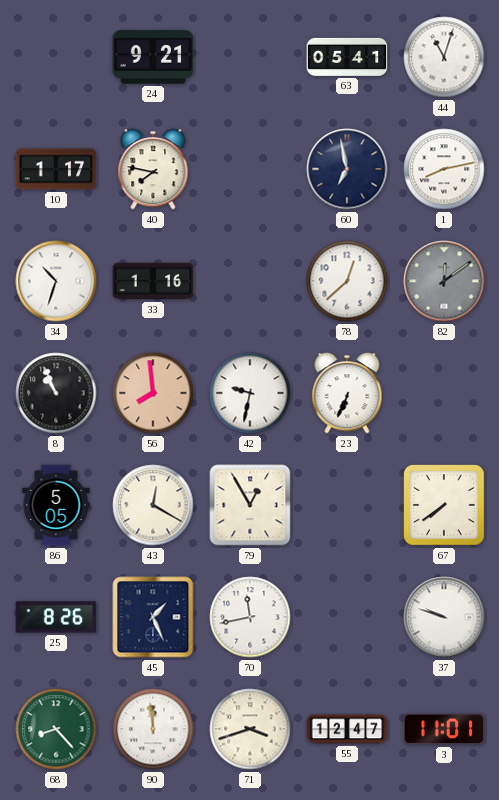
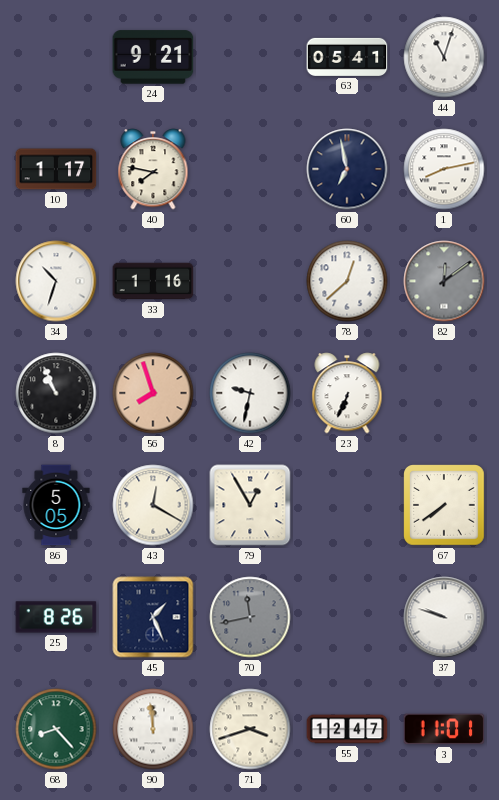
56: 7:59 -> 7:57
70 dial: white -> grey
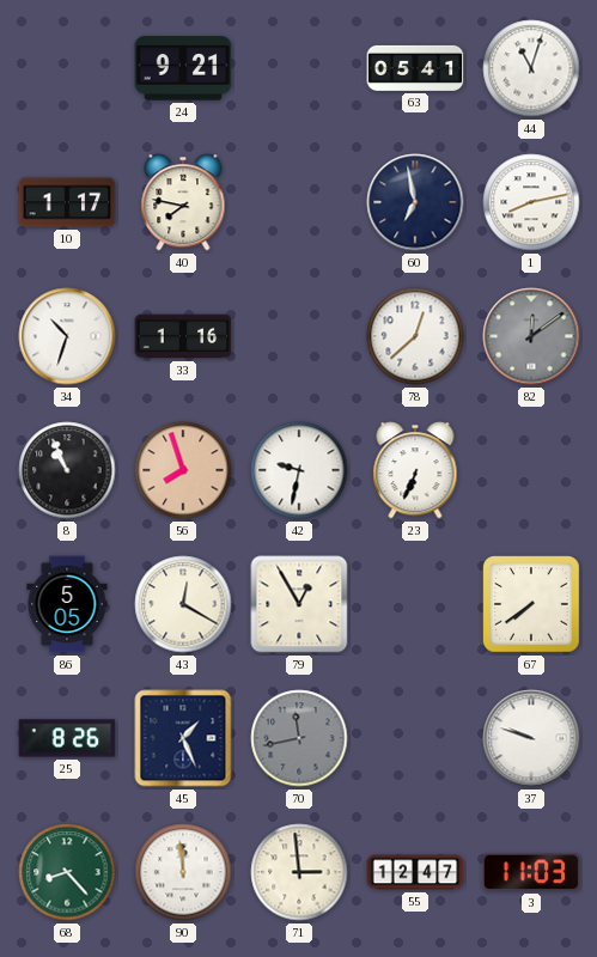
71: 3:42 -> 2:59
3: 11:01 -> 11:03
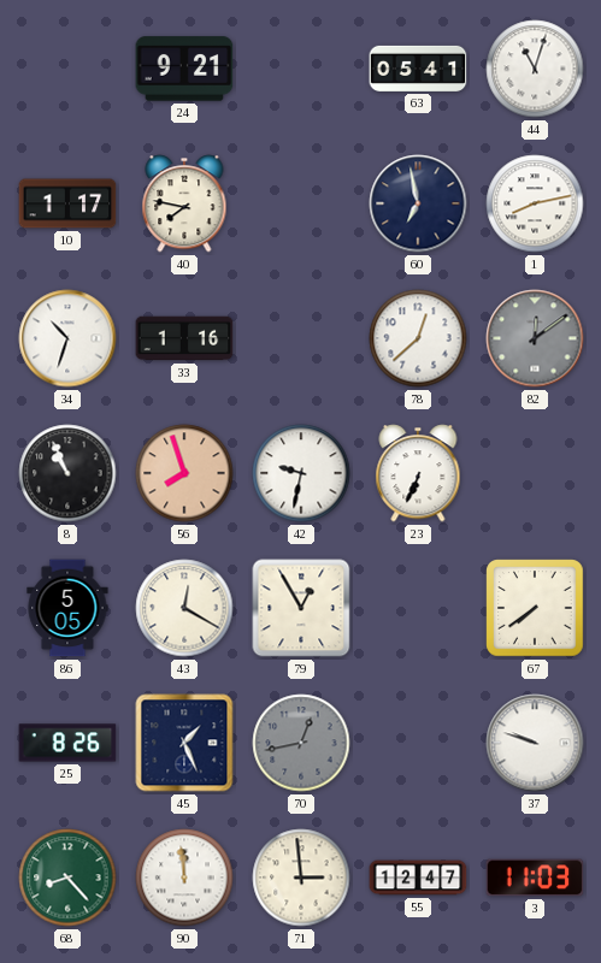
70: 11:43 -> 12:43
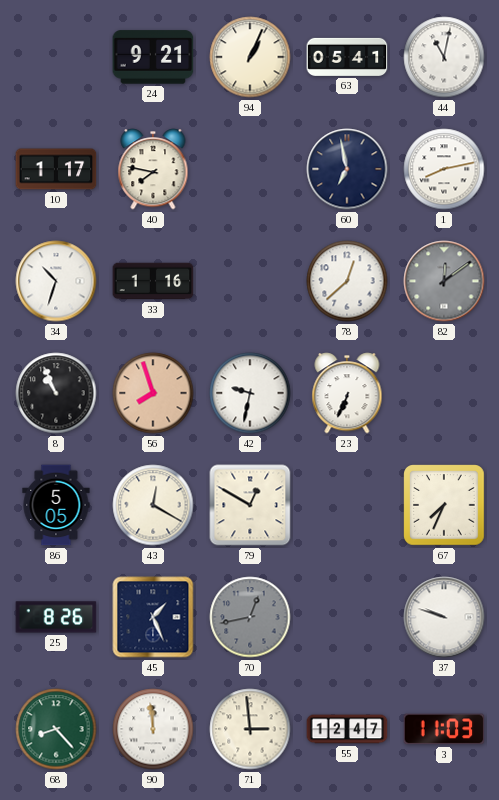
94: none -> 1:04
44: 11:03 -> 11:02
79: 12:55 -> 12:50
67: 7:39 -> 7:34
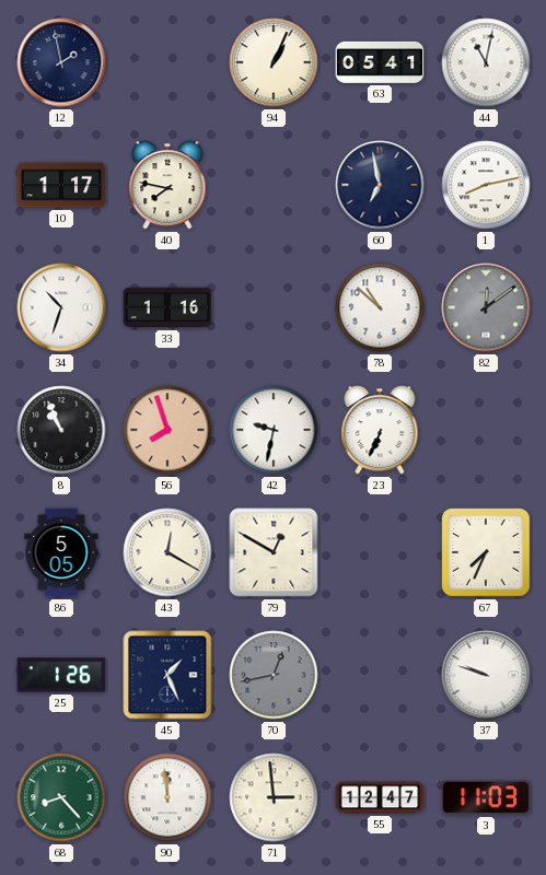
12: none -> 1:58
24: 9:21 -> none
78: 12:38 -> 10:52
25: 8:26 -> 1:26
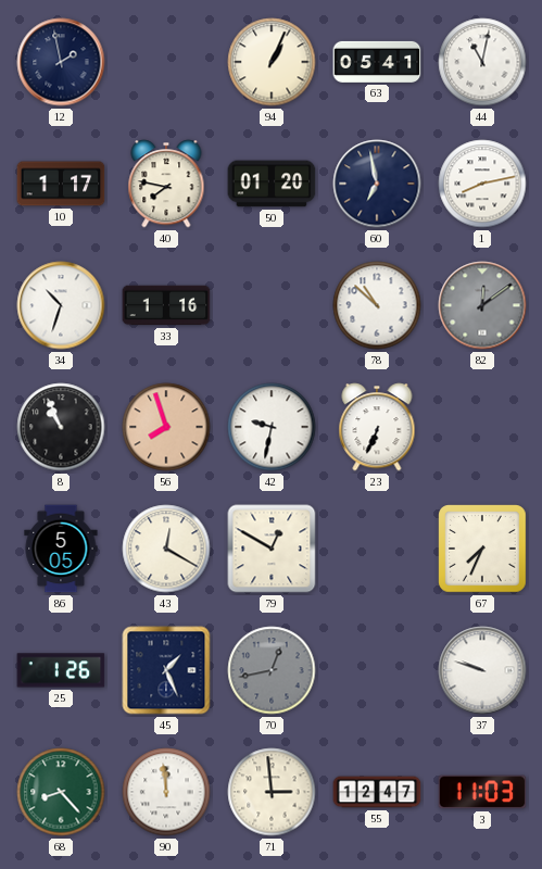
50: none -> 01:20
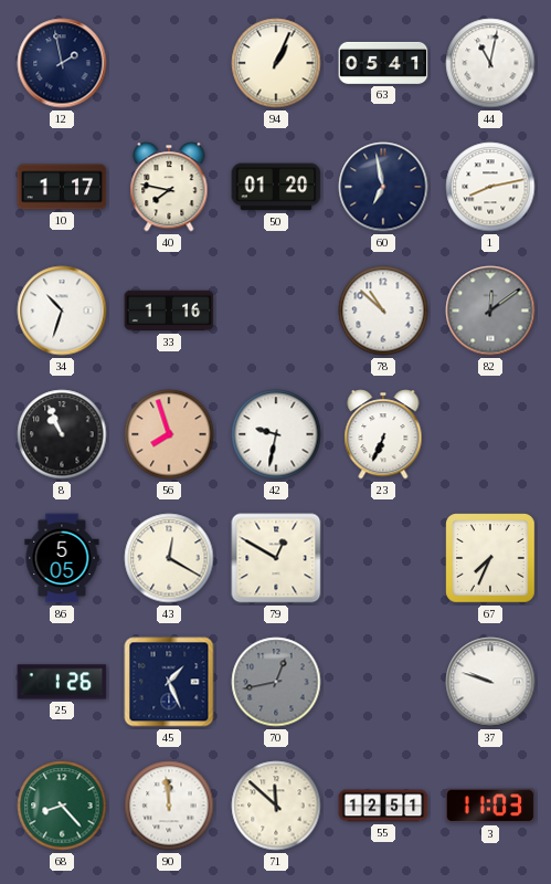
71: 2:59 -> 11:52
55: 12:47 -> 12:51
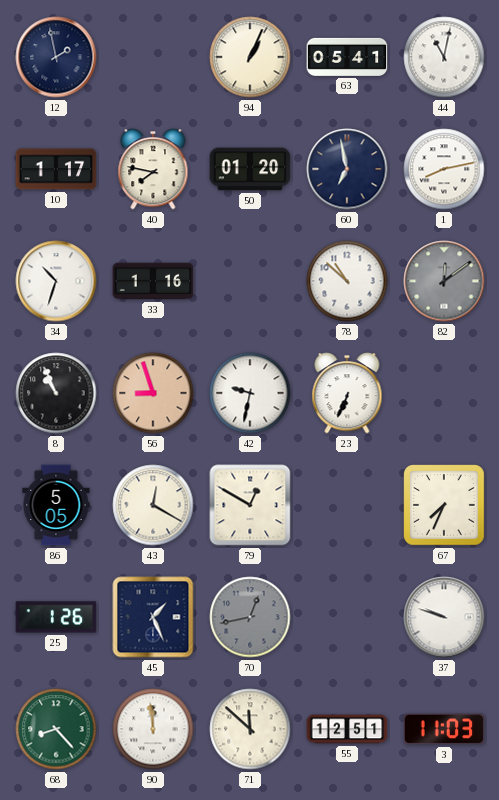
56: 7:57 -> 8:57
